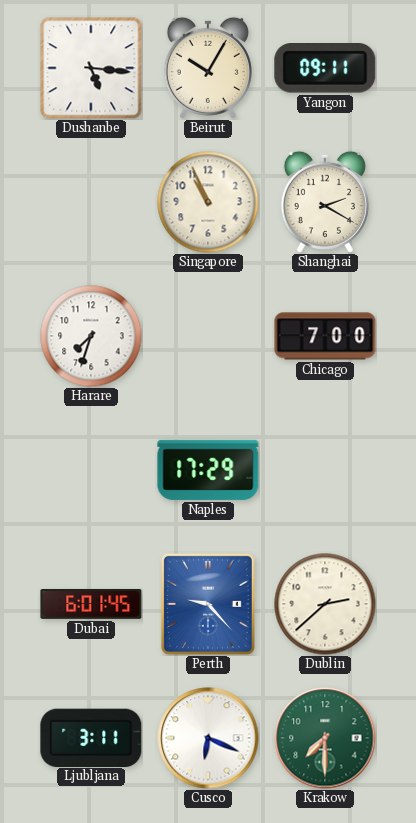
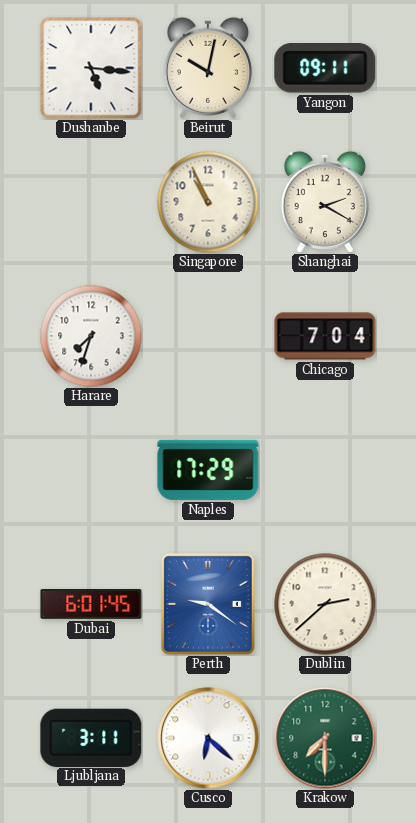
Beirut: 10:05 -> 10:02
Chicago: 7:00 -> 7:04
Perth: 9:23 -> 9:21
Cusco: 6:19 -> 6:22
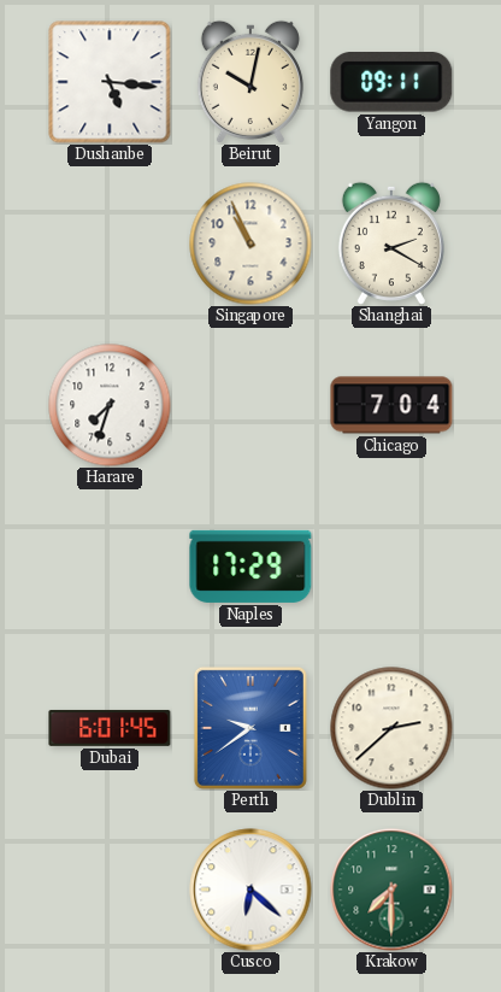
Perth: 9:21 -> 9:39
Ljubljana: 3:11 -> none
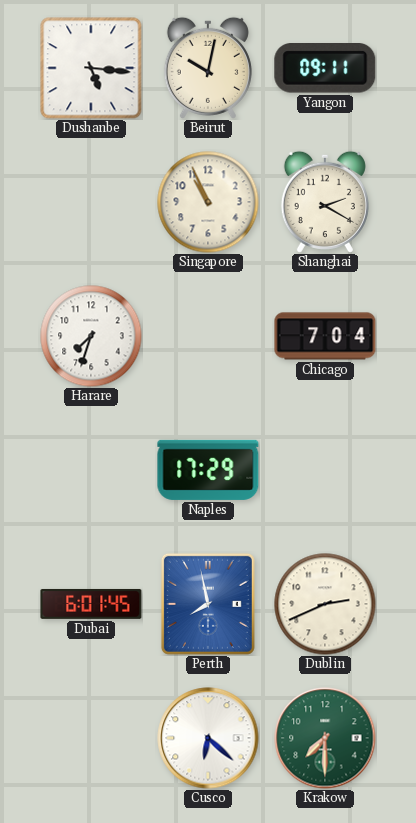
Perth: 9:39 -> 7:58
Dublin: 2:38 -> 2:41
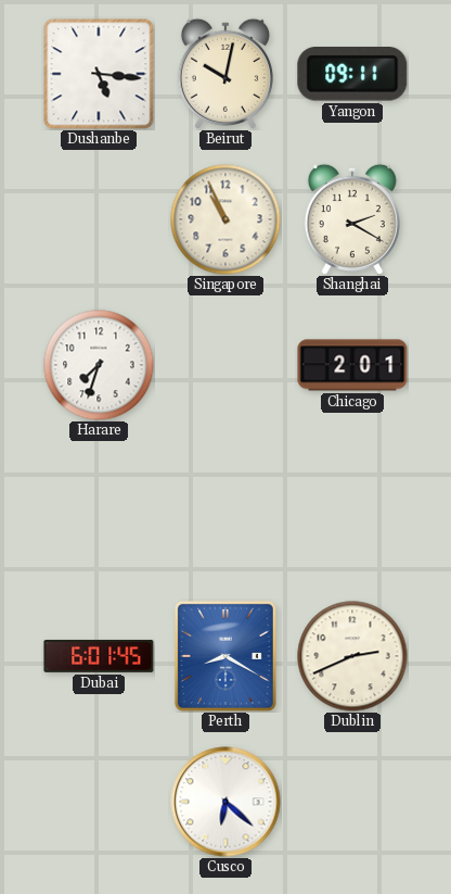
Chicago: 7:04 -> 2:01
Naples: 17:29 -> none
Perth: 7:58 -> 8:20
Krakow: 7:30 -> none
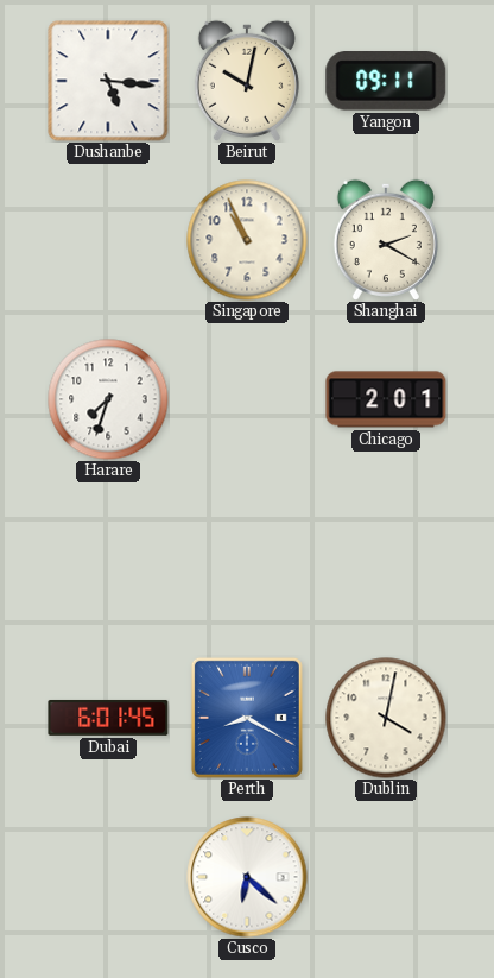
Dublin: 2:41 -> 4:02
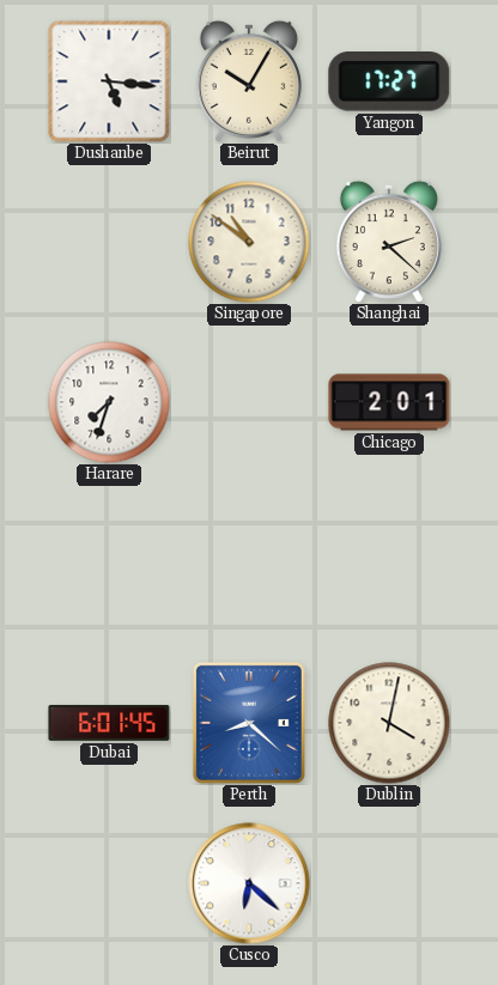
Beirut: 10:02 -> 10:05
Yangon: 09:11 -> 17:27
Singapore: 10:56 -> 10:51
Shanghai: 2:20 -> 2:22
Perth: 8:20 -> 8:22
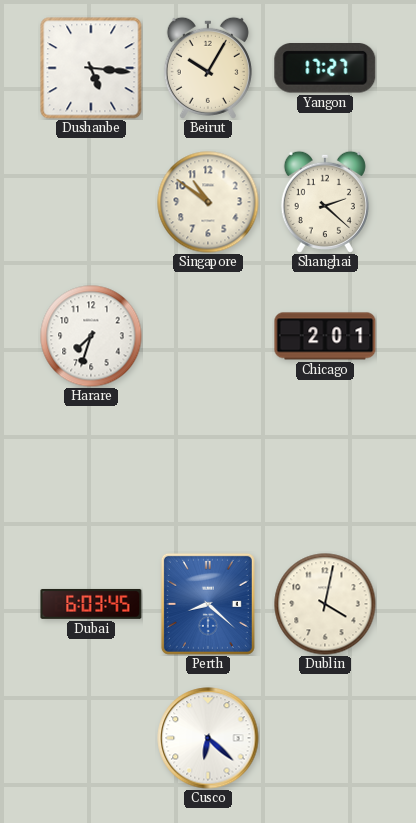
Dubai: 6:01 -> 6:03
